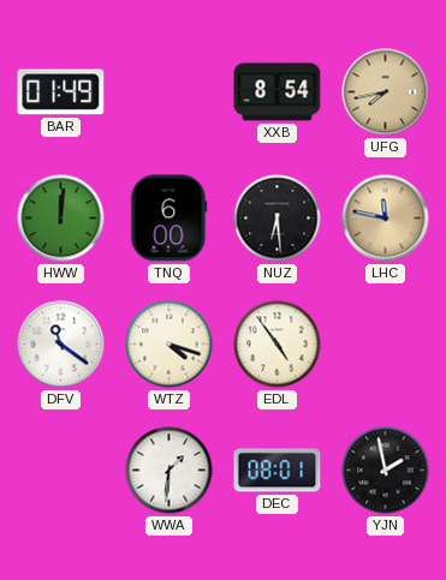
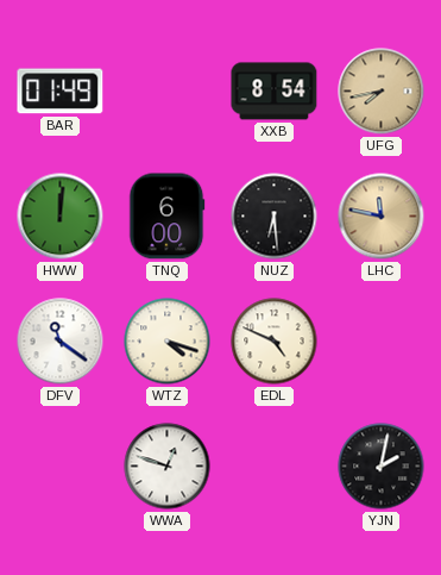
EDL: 4:54 -> 4:49
WWA: 1:31 -> 12:48
DEC: 08:01 -> none
YJN: 1:58 -> 2:02
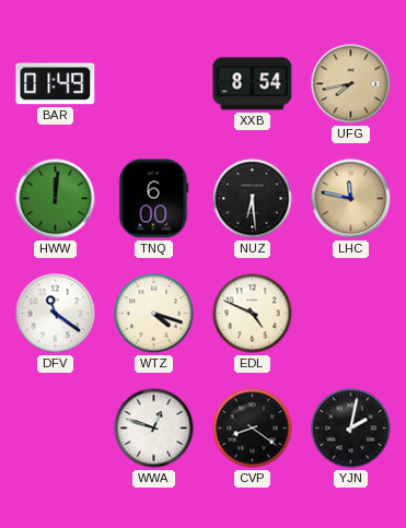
CVP: none -> 8:21
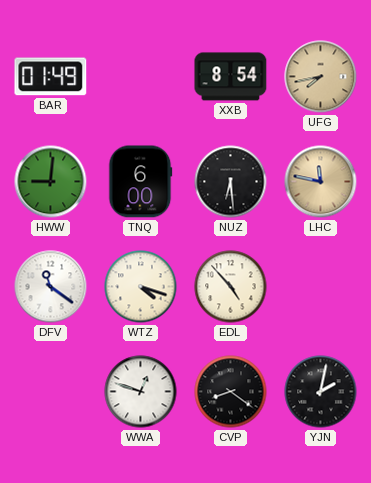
HWW: 12:01 -> 9:01
EDL: 4:49 -> 4:53
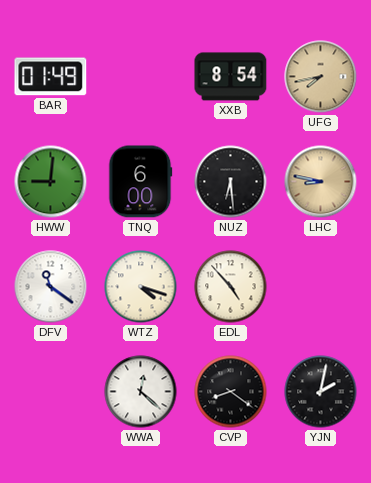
LHC: 11:47 -> 8:47
WWA: 12:48 -> 12:22
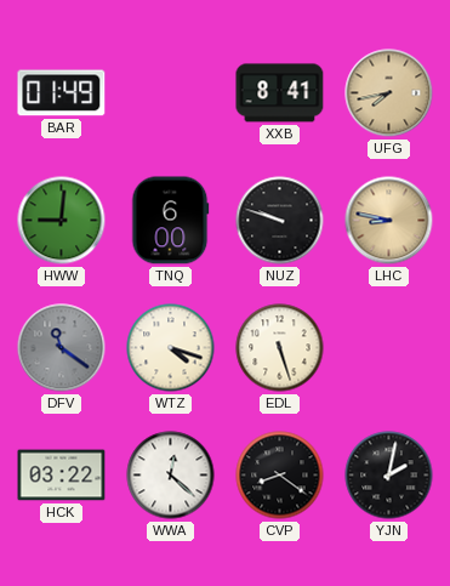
XXB: 8:54 -> 8:41
NUZ: 6:29 -> 9:48
DFV dial: white -> grey
EDL: 4:53 -> 5:27
HCK: none -> 03:22
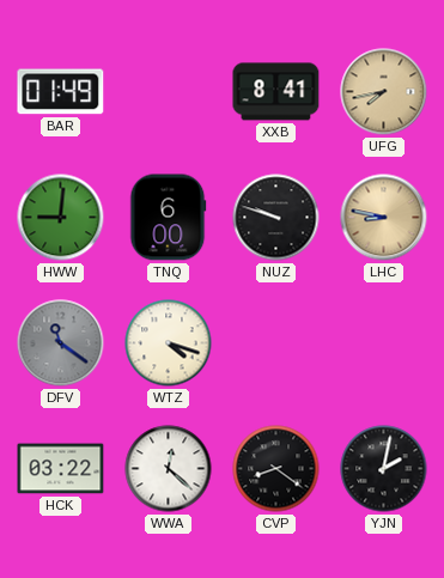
EDL: 5:27 -> none
